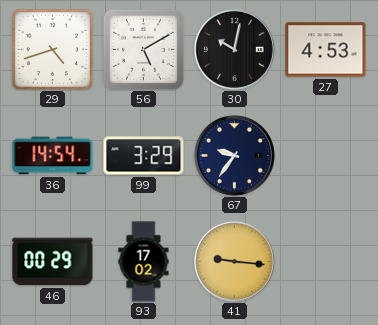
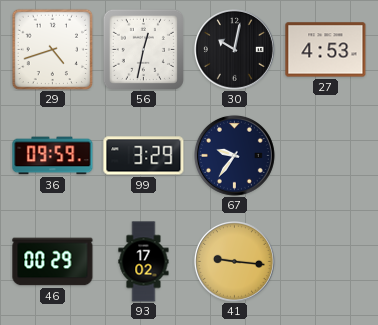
56: 5:10 -> 12:32
36: 14:54 -> 09:59
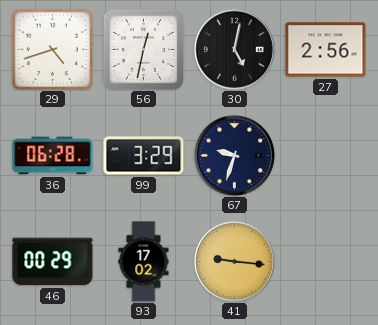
30: 10:02 -> 5:02
27: 4:53 -> 2:56
36: 09:59 -> 06:28
67: 9:36 -> 9:33
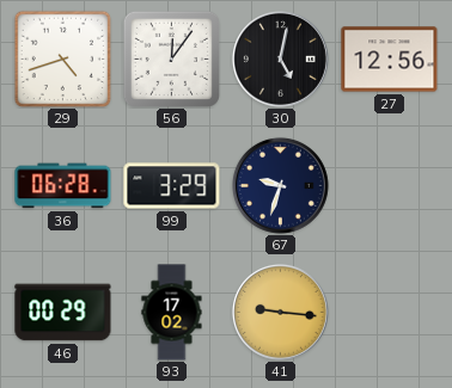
56: 12:32 -> 12:06
27: 2:56 -> 12:56
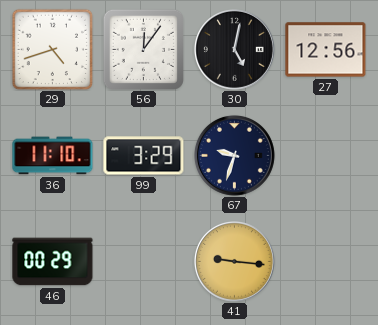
36: 06:28 -> 11:10
93: 17:02 -> none
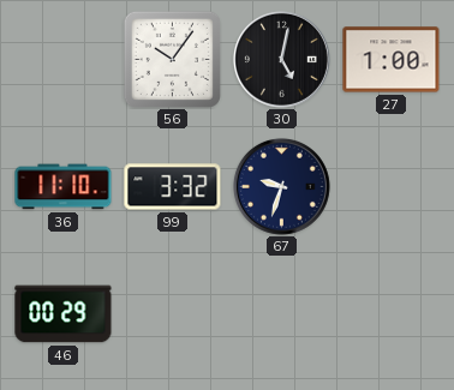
29: 4:42 -> none
56: 12:06 -> 10:06
27: 12:56 -> 1:00
99: 3:29 -> 3:32
41: 9:16 -> none
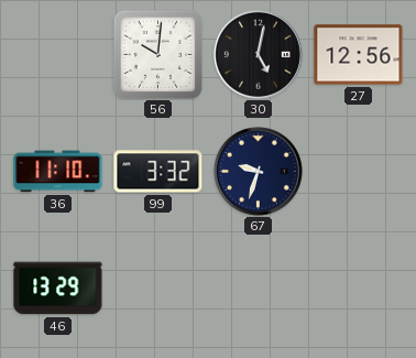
56: 10:06 -> 10:01
27: 1:00 -> 12:56
46: 00:29 -> 13:29
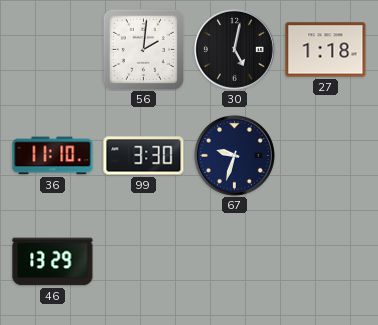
56: 10:01 -> 2:01
27: 12:56 -> 1:18
99: 3:32 -> 3:30
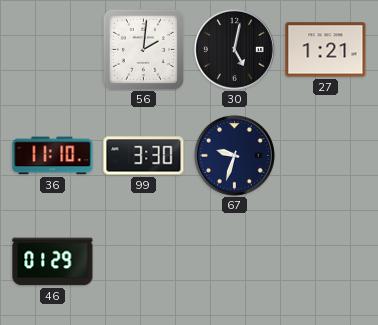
27: 1:18 -> 1:21
46: 13:29 -> 01:29
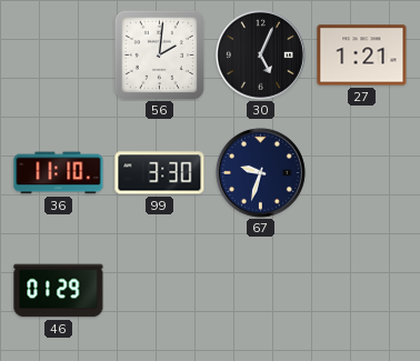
30: 5:02 -> 5:04
